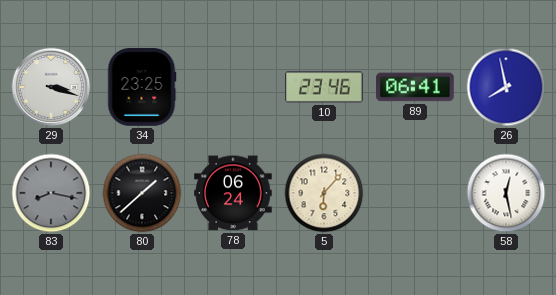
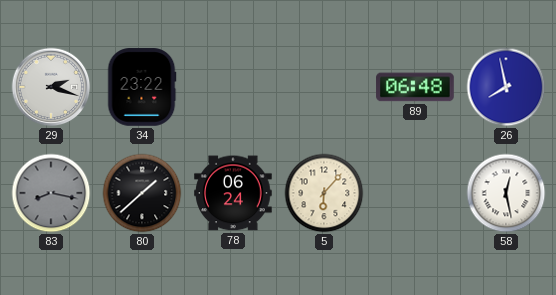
29: 3:18 -> 2:18
34: 23:25 -> 23:22
10: 23:46 -> none
89: 06:41 -> 06:48
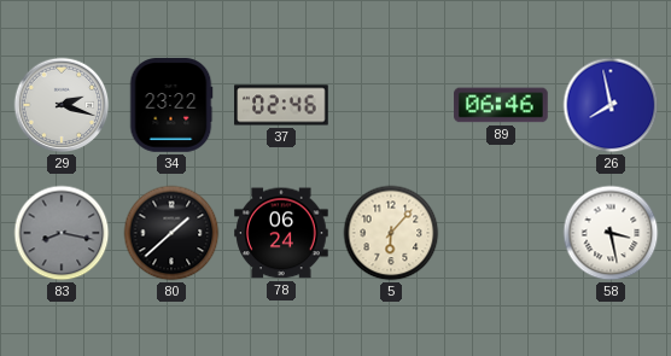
37: none -> 02:46
89: 06:48 -> 06:46
58: 12:28 -> 3:28
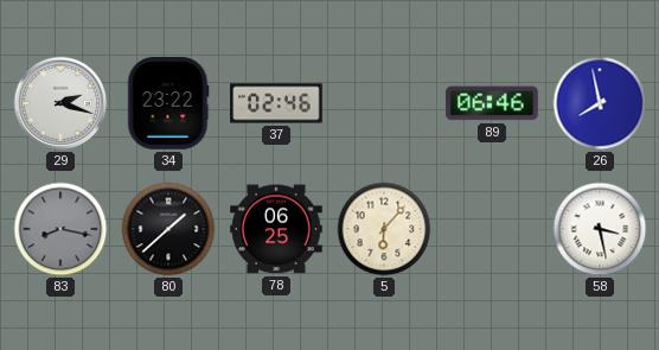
78: 06:24 -> 06:25
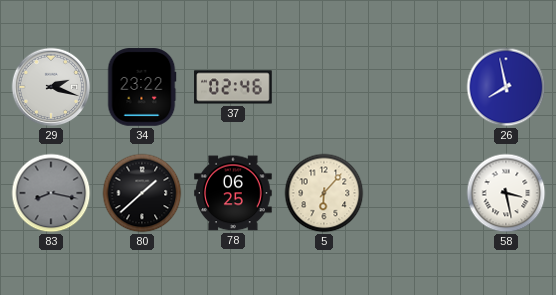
89: 06:46 -> none
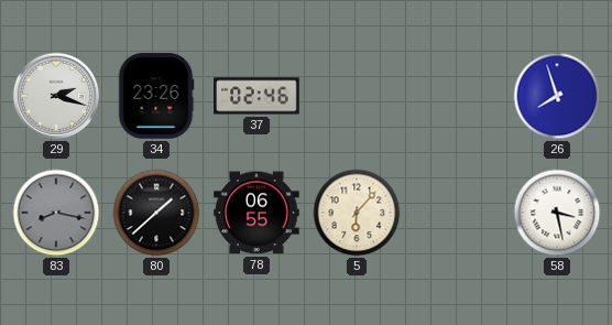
34: 23:22 -> 23:26
26: 7:58 -> 7:57
78: 06:25 -> 06:55
